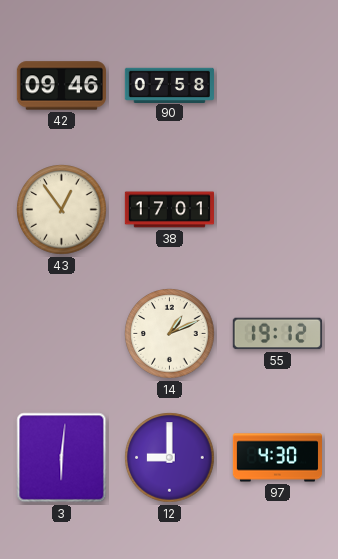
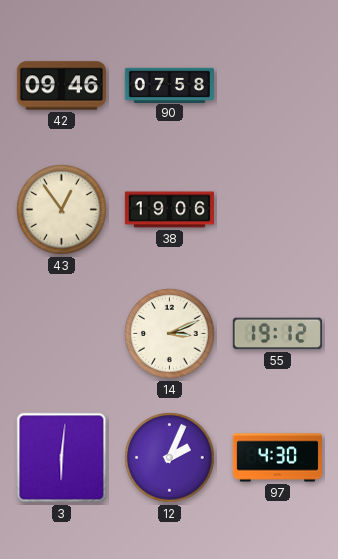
38: 17:01 -> 19:06
14: 1:11 -> 3:11
12: 9:00 -> 2:04
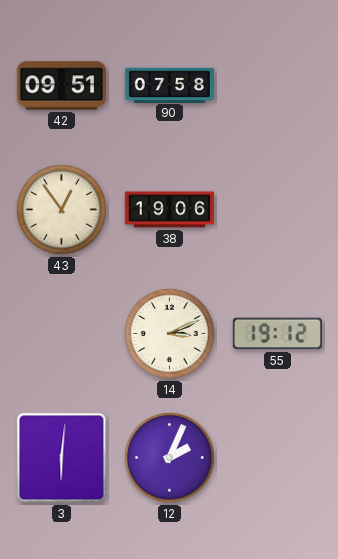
42: 09:46 -> 09:51
97: 4:30 -> none
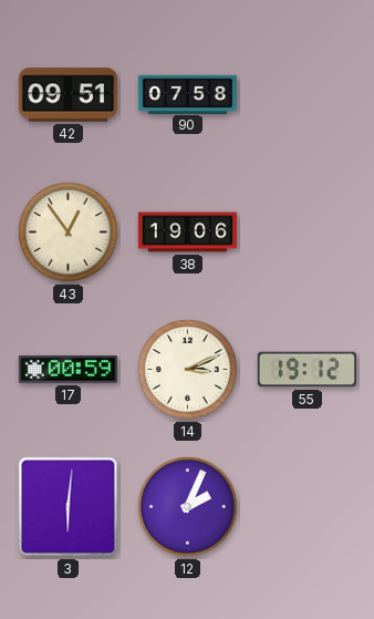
17: none -> 00:59
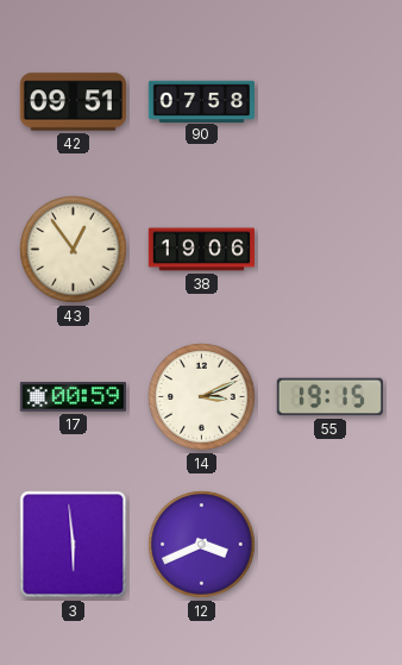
55: 19:12 -> 19:15
3: 6:01 -> 5:59
12: 2:04 -> 3:41
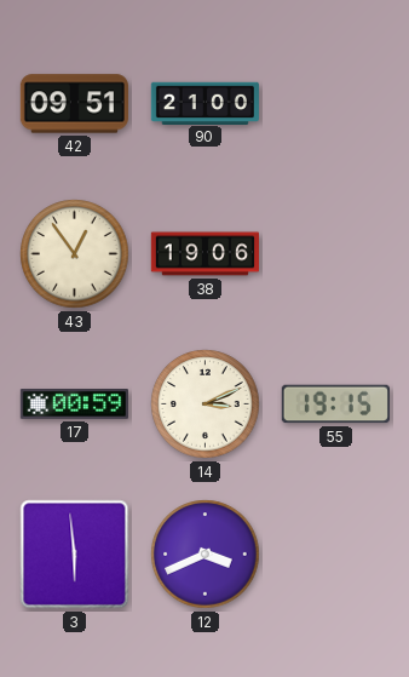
90: 07:58 -> 21:00
